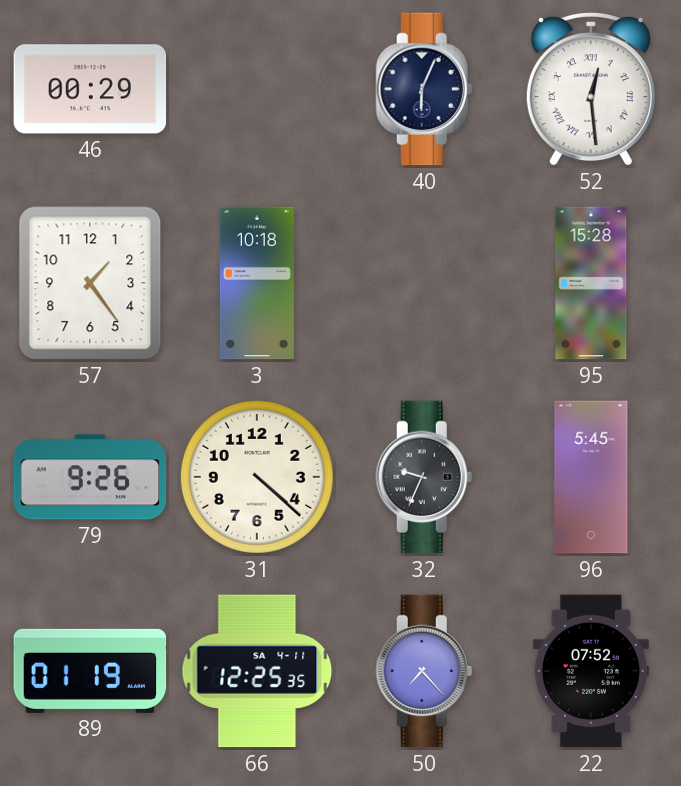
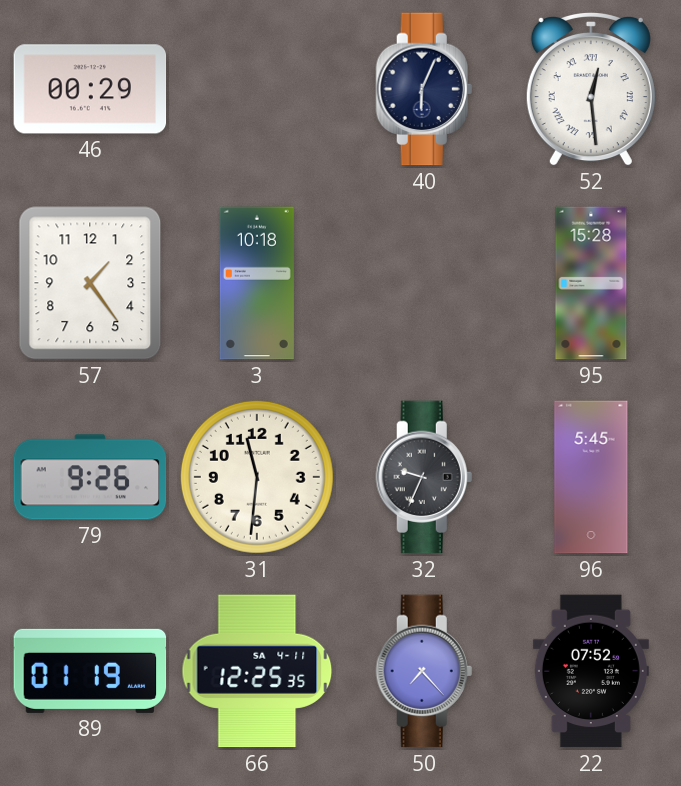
31: 4:22 -> 11:31
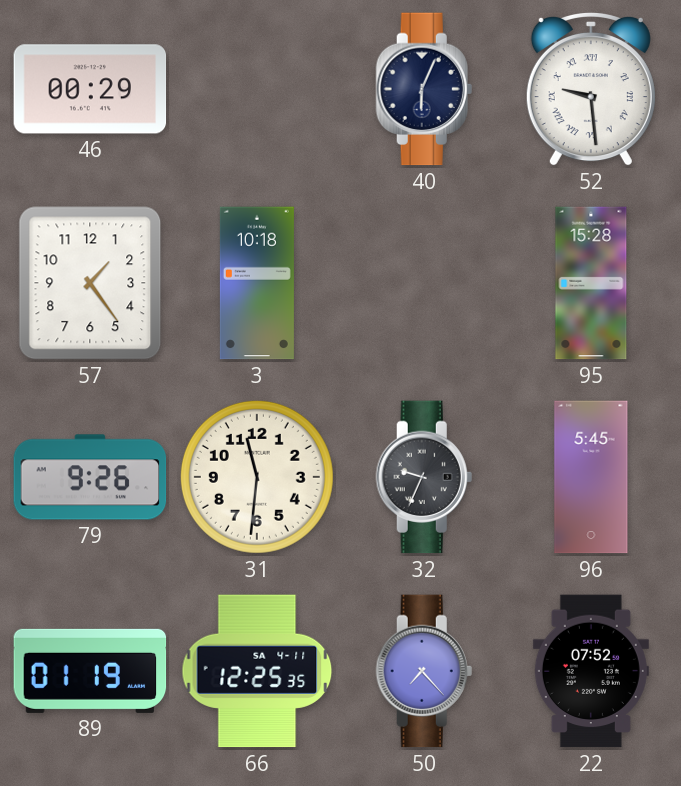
52: 12:29 -> 9:29
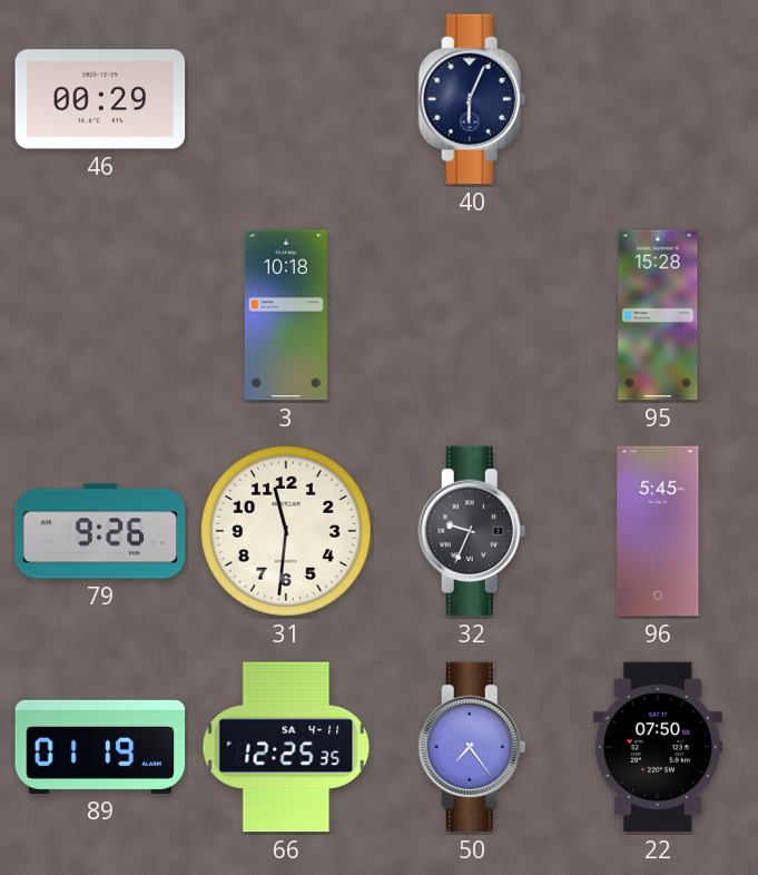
52: 9:29 -> none
57: 1:24 -> none
50: 7:23 -> 7:24
22: 07:52 -> 07:50
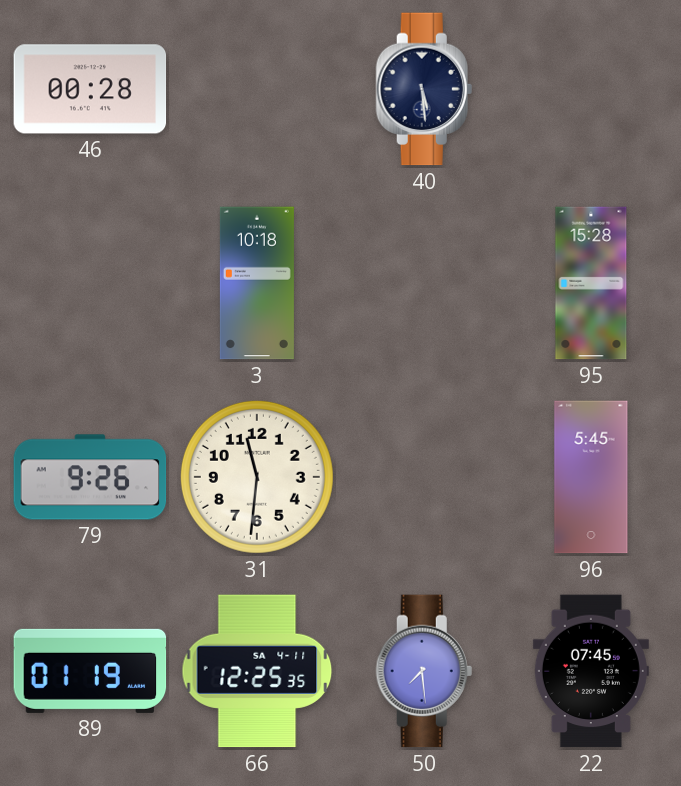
46: 00:29 -> 00:28
40: 6:04 -> 5:29
32: 9:34 -> none
50: 7:24 -> 7:29
22: 07:50 -> 07:45
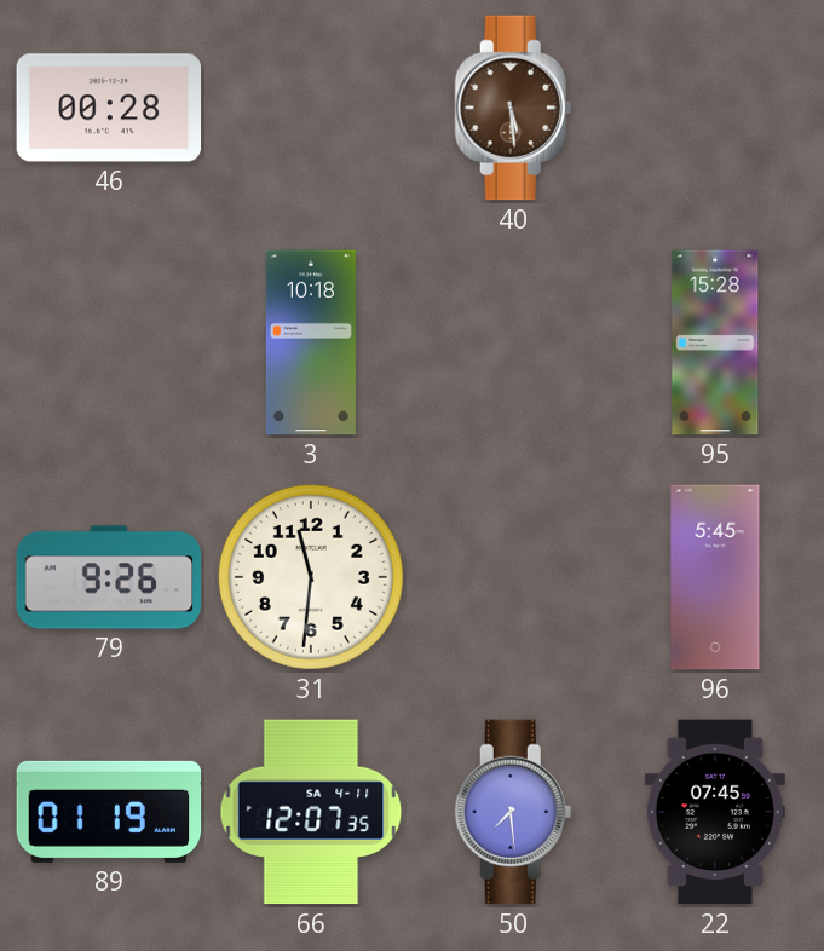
40 dial: navy -> brown
66: 12:25 -> 12:07
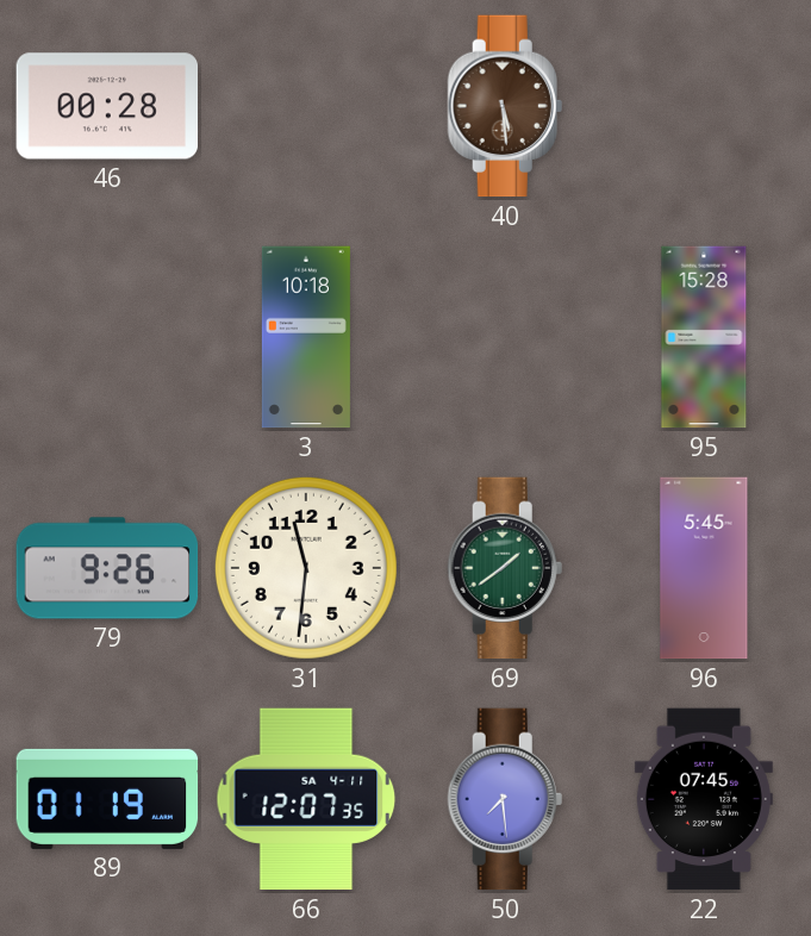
69: none -> 1:39
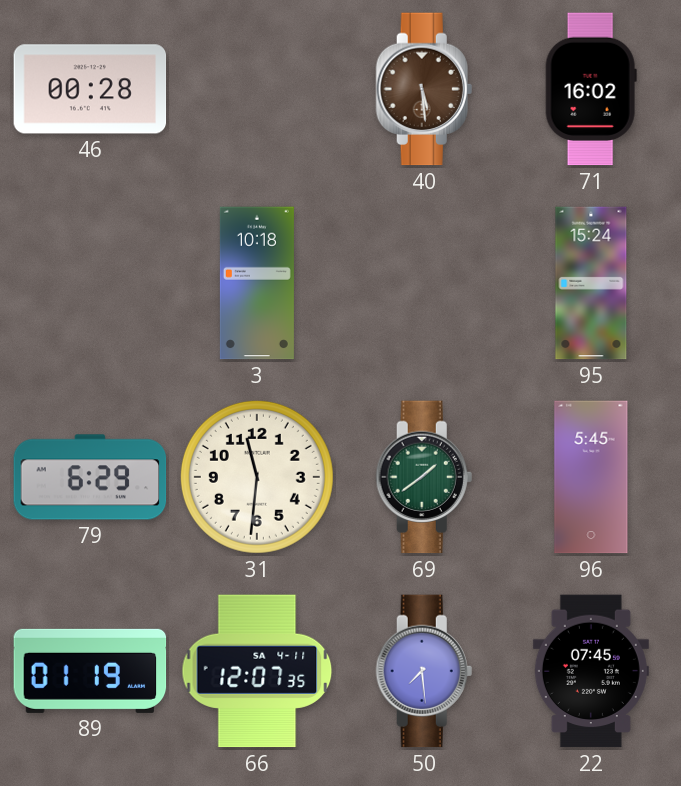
71: none -> 16:02
95: 15:28 -> 15:24
79: 9:26 -> 6:29
